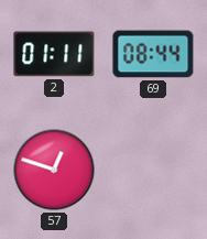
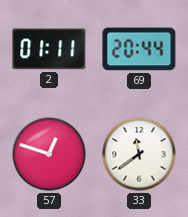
69: 08:44 -> 20:44
33: none -> 11:39
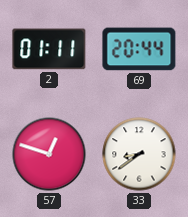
33: 11:39 -> 8:39
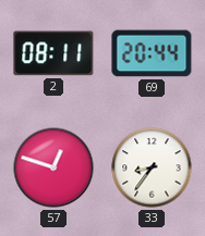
2: 01:11 -> 08:11
33: 8:39 -> 8:36
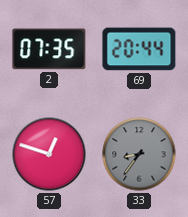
2: 08:11 -> 07:35
33 dial: white -> grey
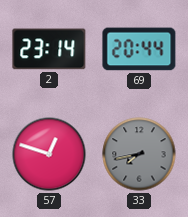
2: 07:35 -> 23:14
33: 8:36 -> 7:43
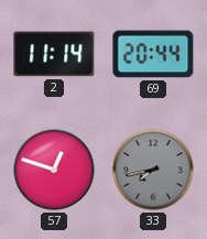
2: 23:14 -> 11:14
